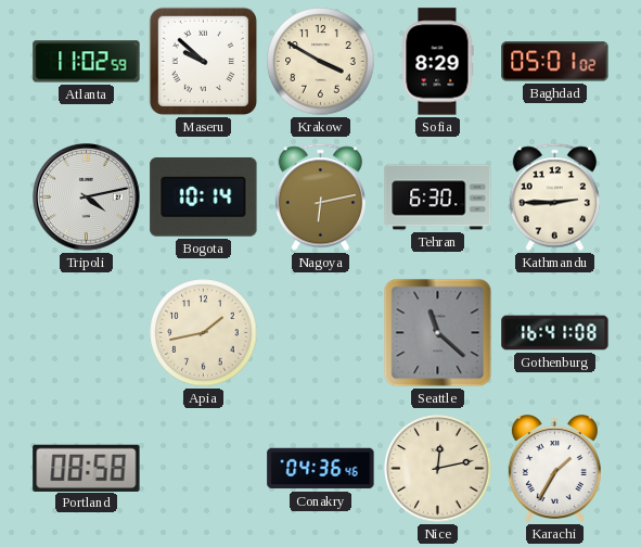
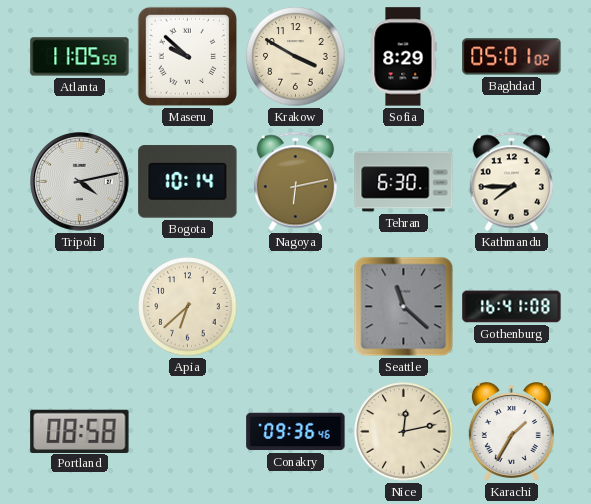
Atlanta: 11:02 -> 11:05
Kathmandu: 2:45 -> 7:45
Apia: 1:43 -> 6:38
Conakry: 04:36 -> 09:36
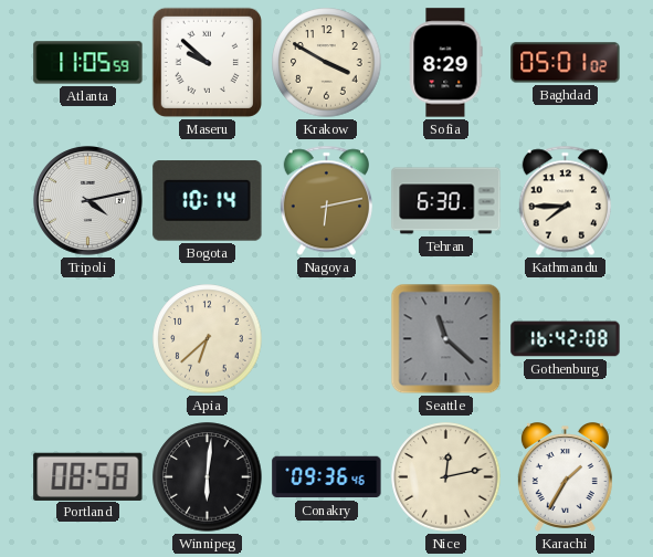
Gothenburg: 16:41 -> 16:42
Winnipeg: none -> 6:01
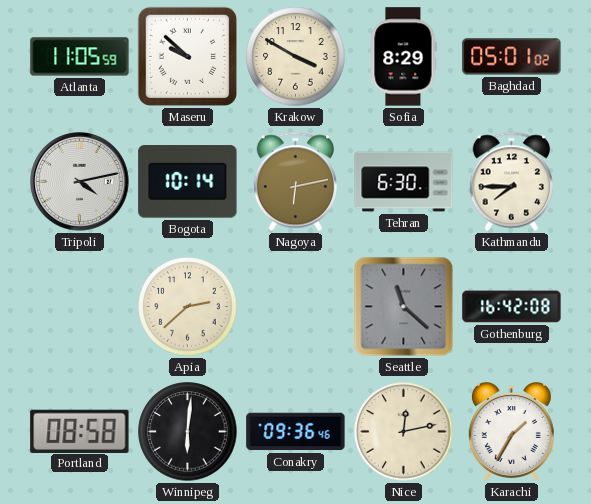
Apia: 6:38 -> 2:38
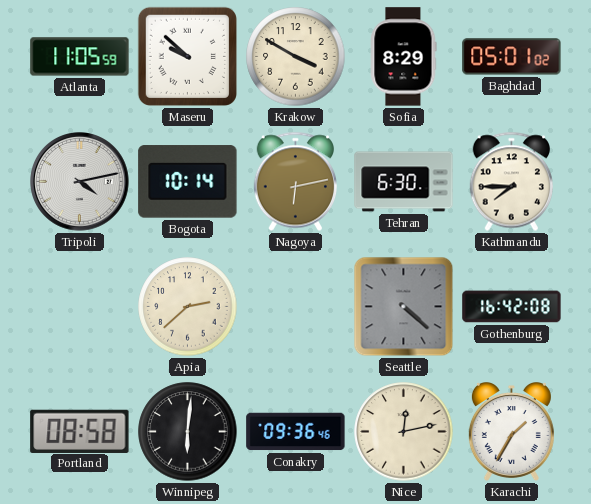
Seattle: 11:22 -> 4:22
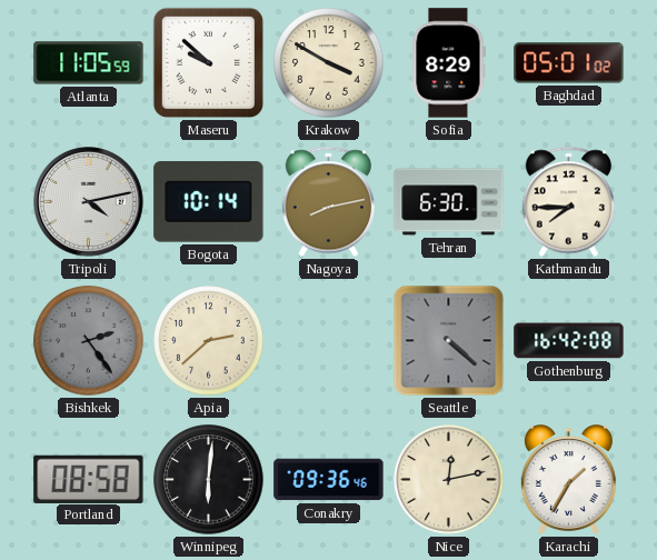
Nagoya: 6:13 -> 8:13
Bishkek: none -> 2:24
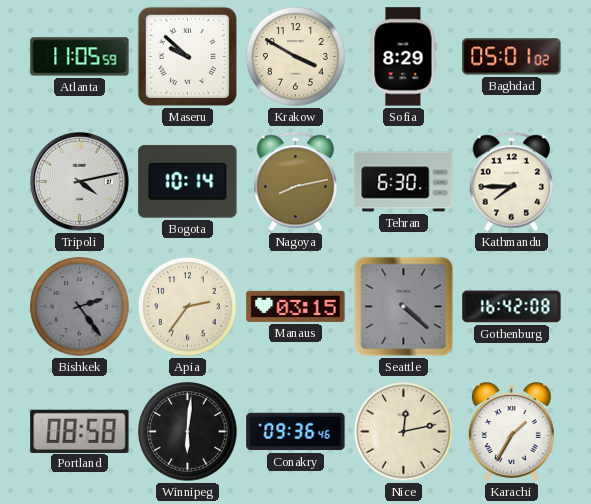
Apia: 2:38 -> 2:36
Manaus: none -> 03:15
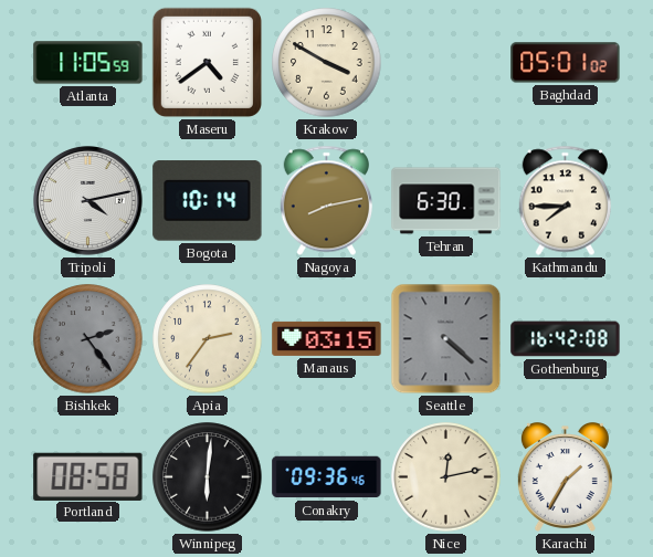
Maseru: 9:52 -> 4:39
Sofia: 8:29 -> none
